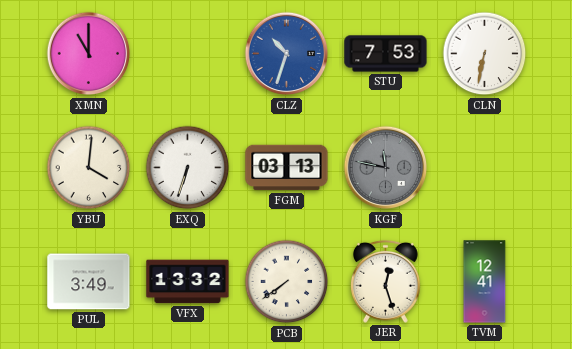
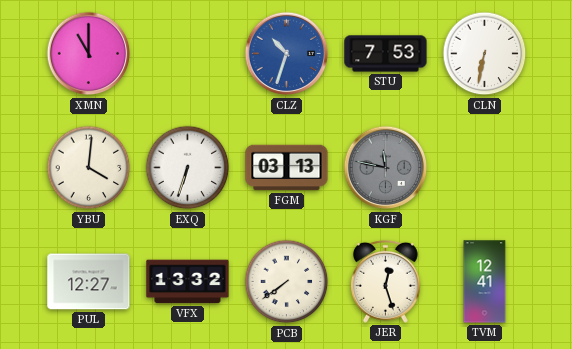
PUL: 3:49 -> 12:27
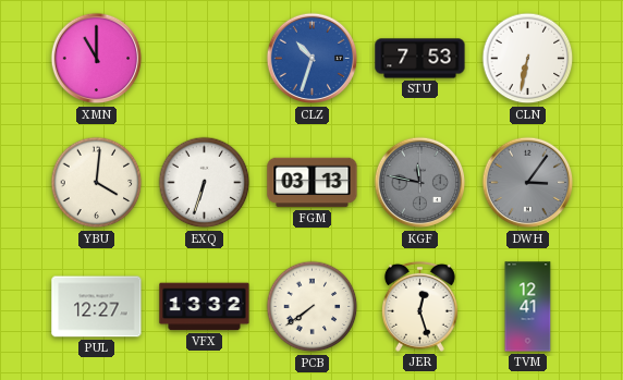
DWH: none -> 3:06
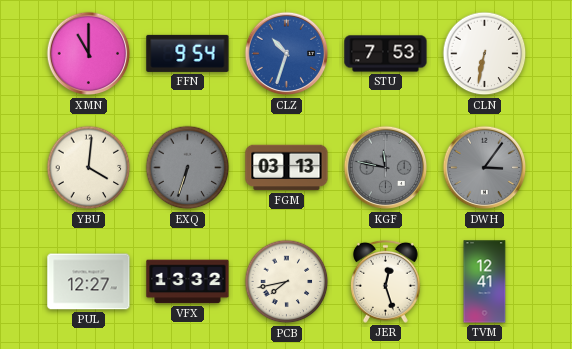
FFN: none -> 9:54
EXQ dial: white -> grey
PCB: 7:39 -> 7:43
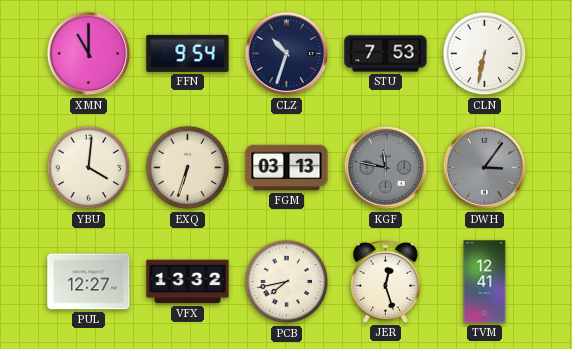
CLZ dial: blue -> navy
EXQ dial: grey -> cream
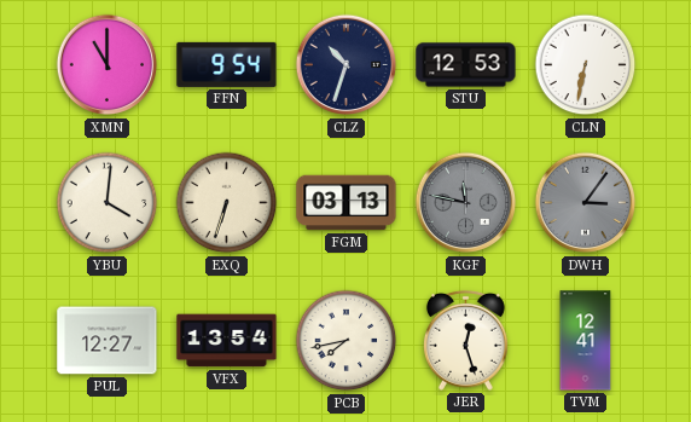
STU: 7:53 -> 12:53
VFX: 13:32 -> 13:54
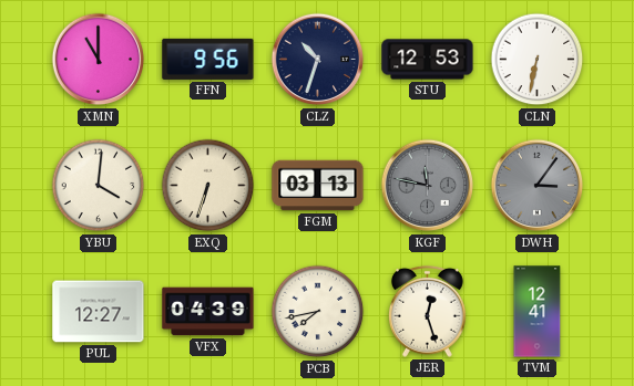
FFN: 9:54 -> 9:56
VFX: 13:54 -> 04:39
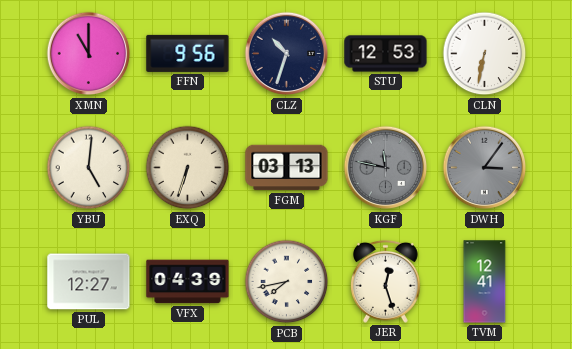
YBU: 4:01 -> 5:01
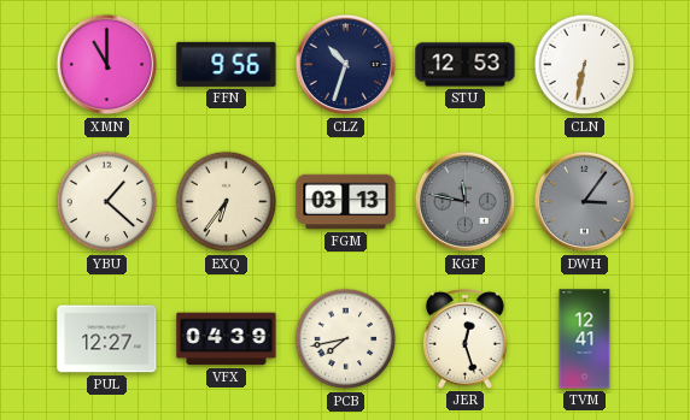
YBU: 5:01 -> 1:22
EXQ: 6:33 -> 6:36
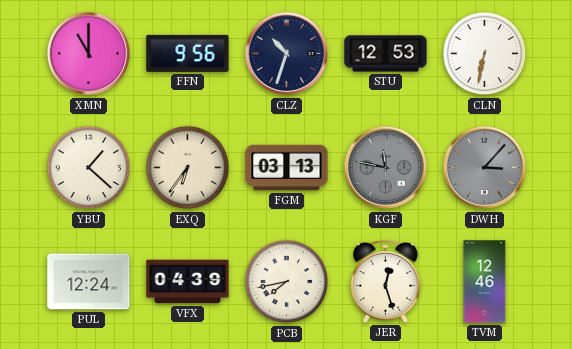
DWH: 3:06 -> 3:07
PUL: 12:27 -> 12:24
TVM: 12:41 -> 12:46
